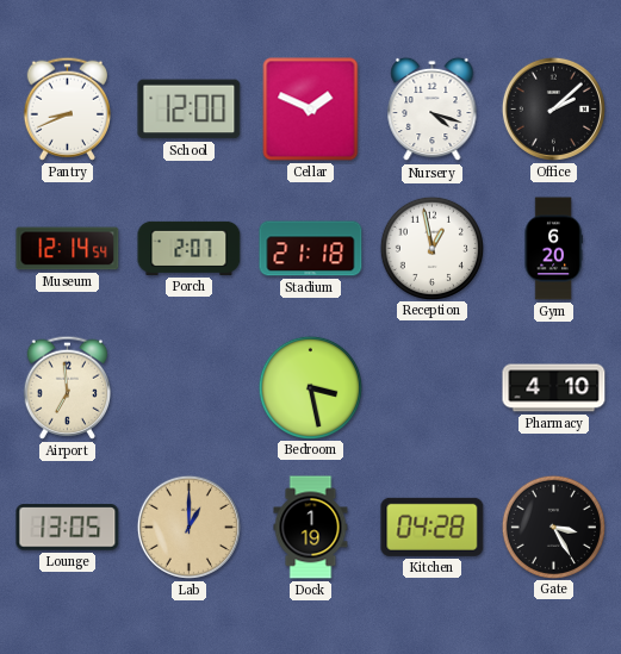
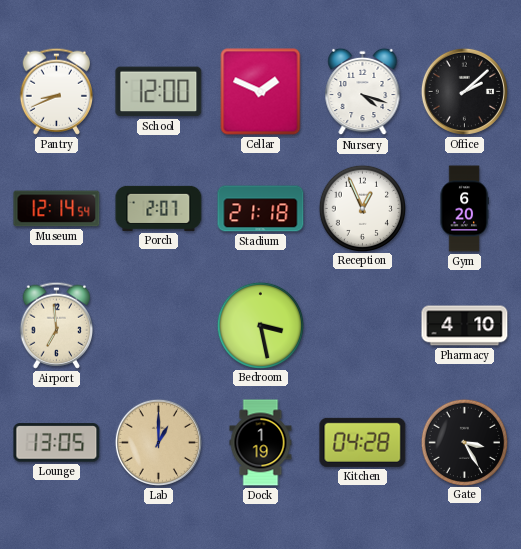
Reception: 12:58 -> 12:56
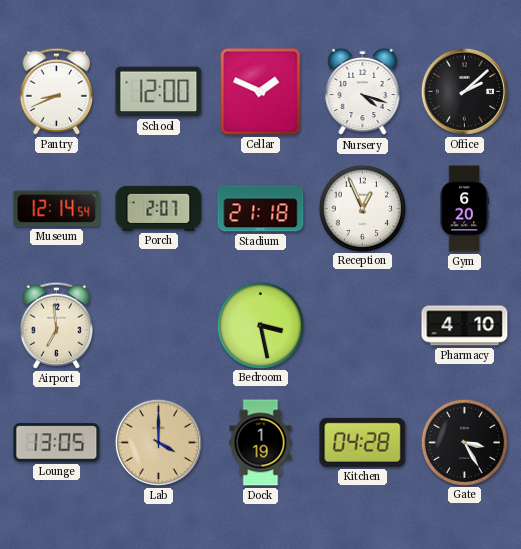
Lab: 1:00 -> 4:00
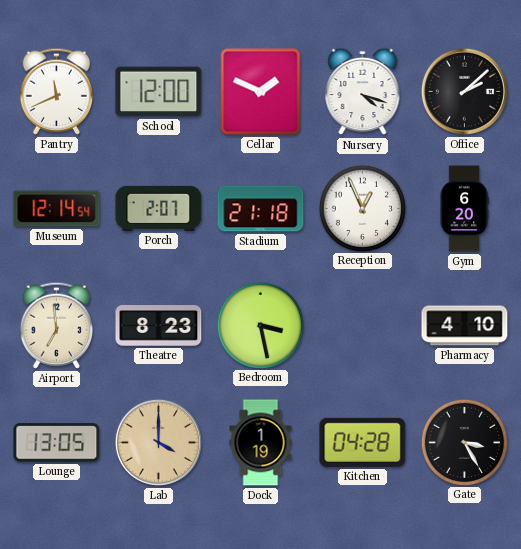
Pantry: 8:41 -> 11:41
Theatre: none -> 8:23
